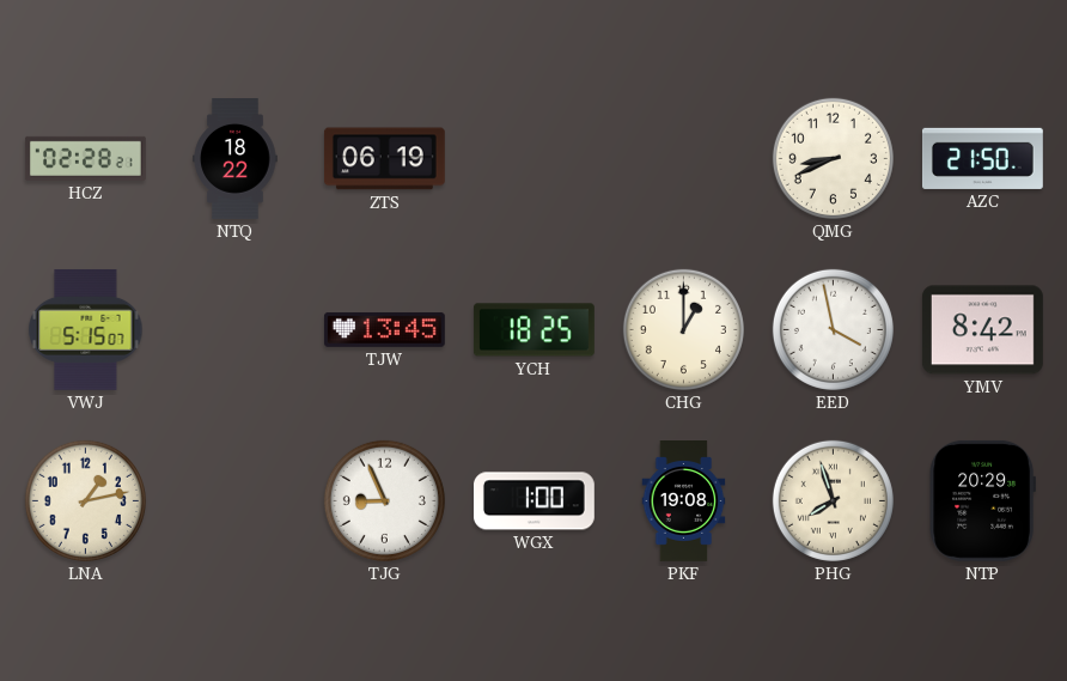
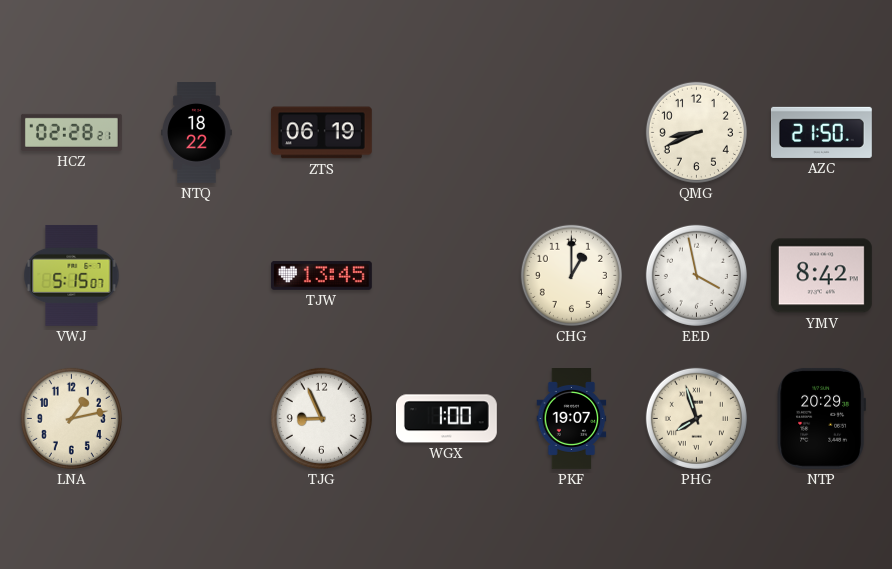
YCH: 18:25 -> none
PKF: 19:08 -> 19:07
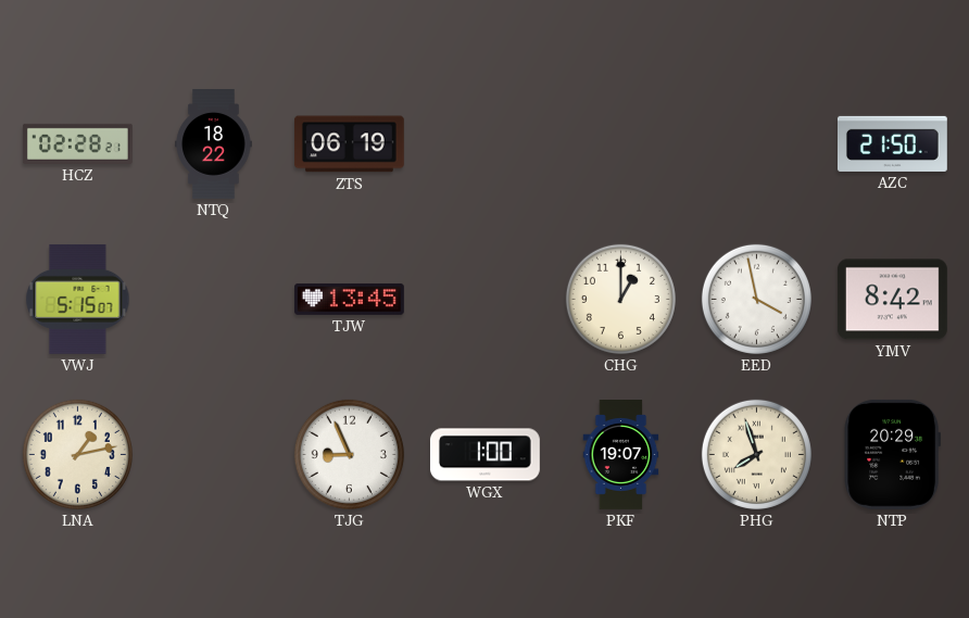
QMG: 8:41 -> none
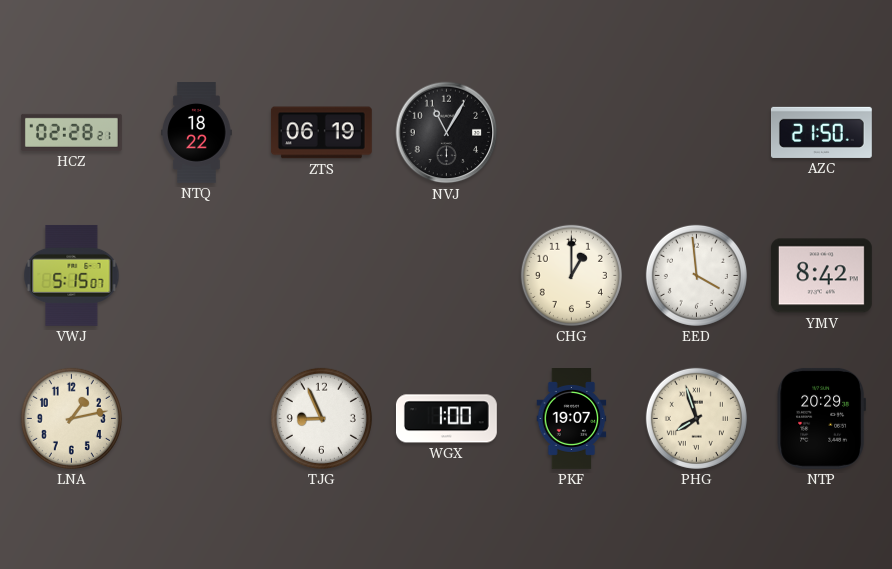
NVJ: none -> 11:05
TJW: 13:45 -> none
EED: 3:58 -> 3:59
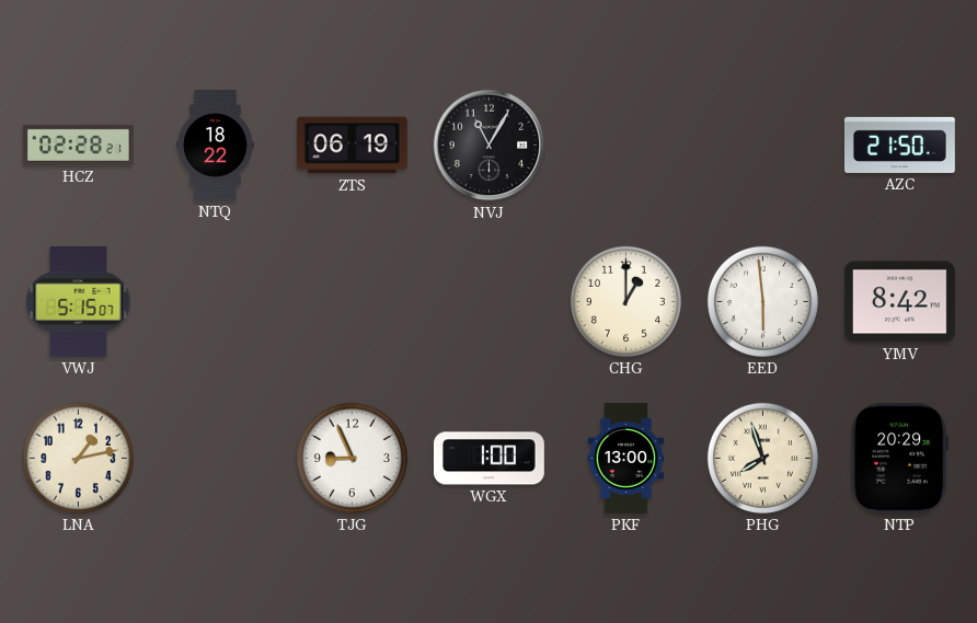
EED: 3:59 -> 5:59
PKF: 19:07 -> 13:00
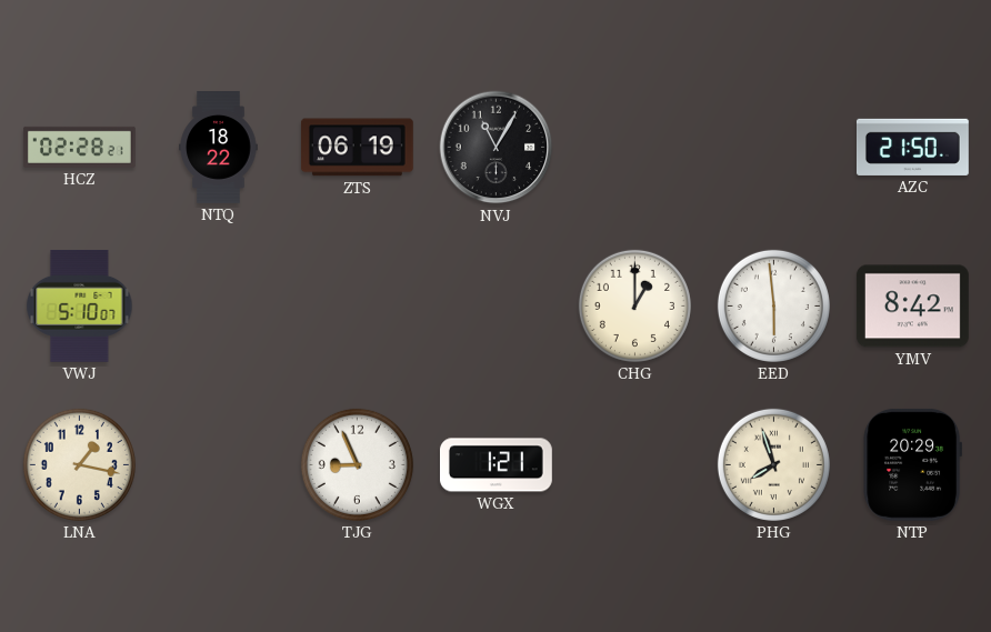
VWJ: 5:15 -> 5:10
LNA: 1:13 -> 1:17
WGX: 1:00 -> 1:21
PKF: 13:00 -> none
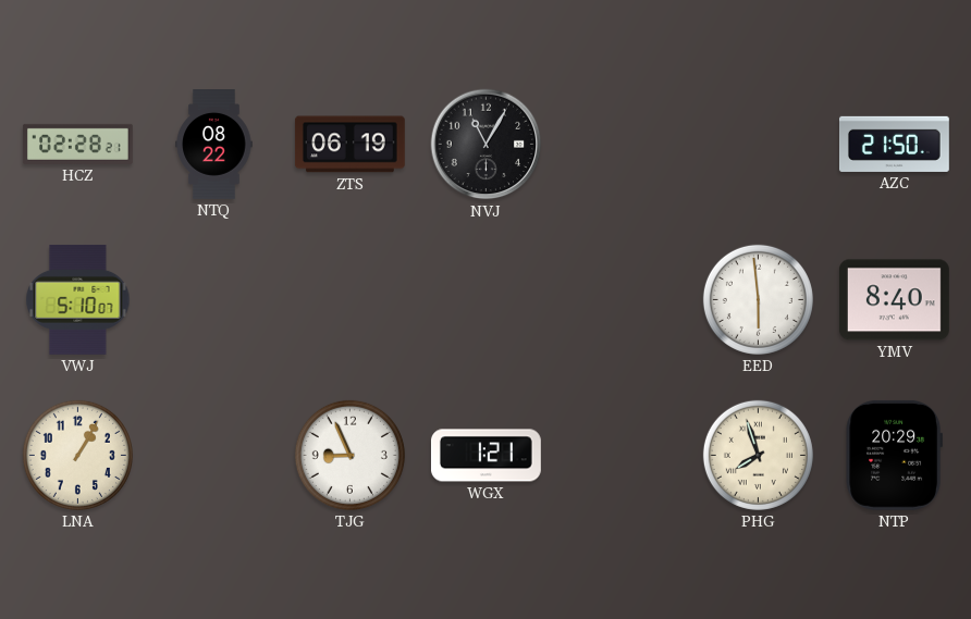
NTQ: 18:22 -> 08:22
CHG: 1:00 -> none
YMV: 8:42 -> 8:40
LNA: 1:17 -> 1:05
